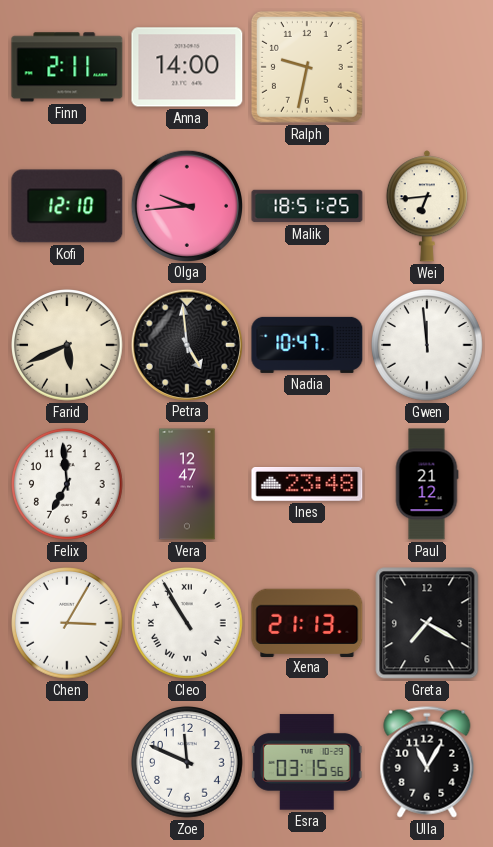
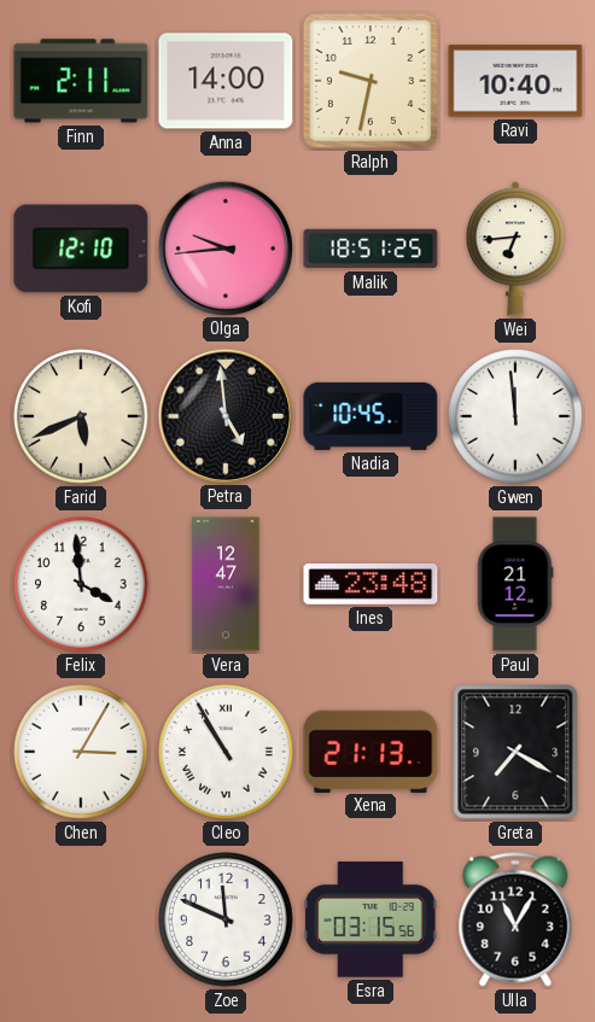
Ravi: none -> 10:40
Nadia: 10:47 -> 10:45
Felix: 6:59 -> 3:59
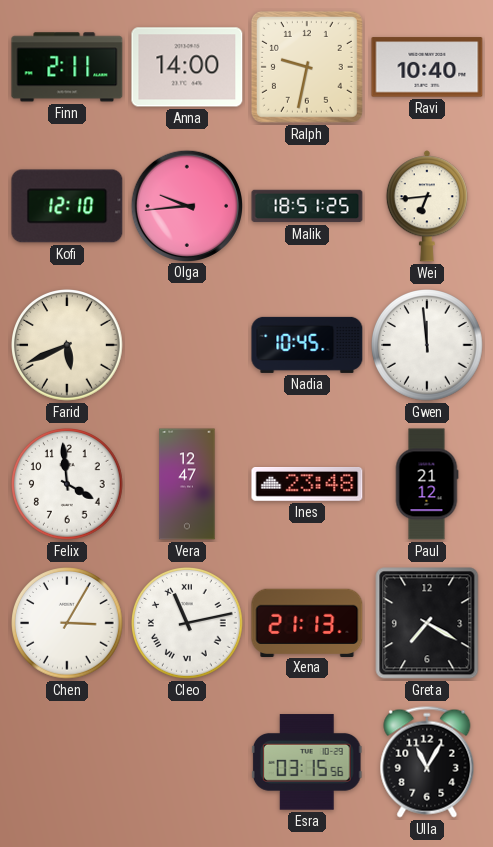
Petra: 4:59 -> none
Cleo: 10:55 -> 11:13
Zoe: 11:49 -> none
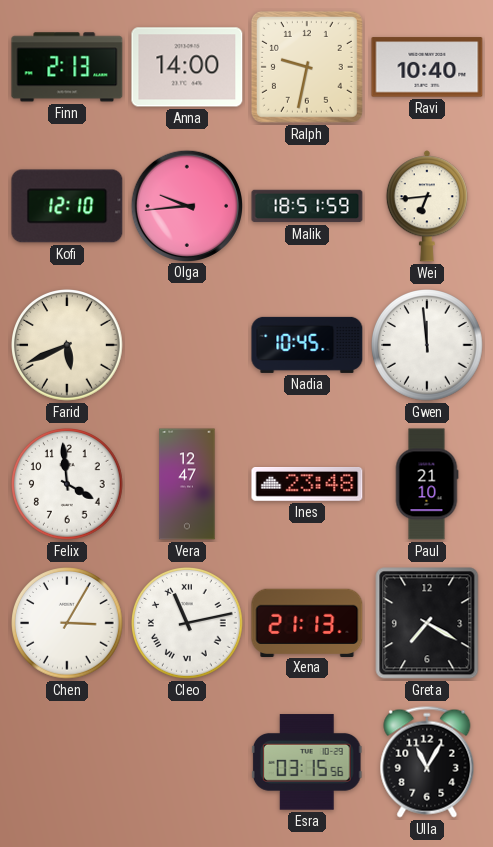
Finn: 2:11 -> 2:13
Malik: 18:51:25 -> 18:51:59
Paul: 21:12 -> 21:10
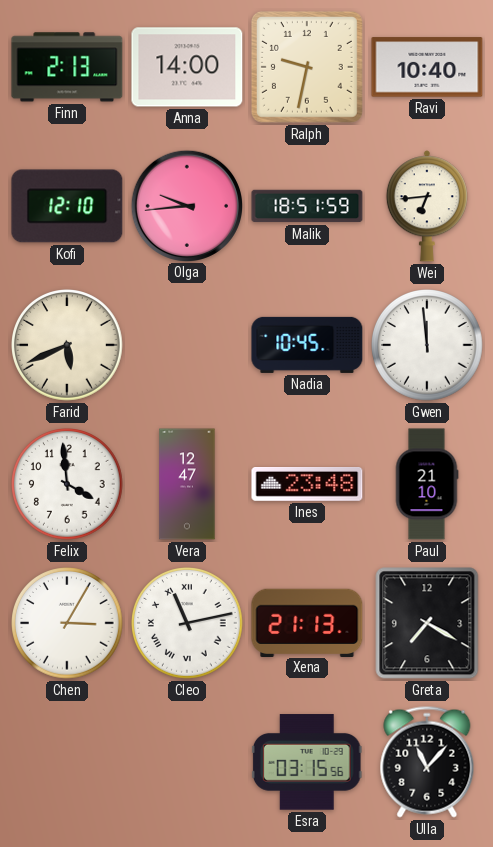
Ulla: 11:05 -> 11:07
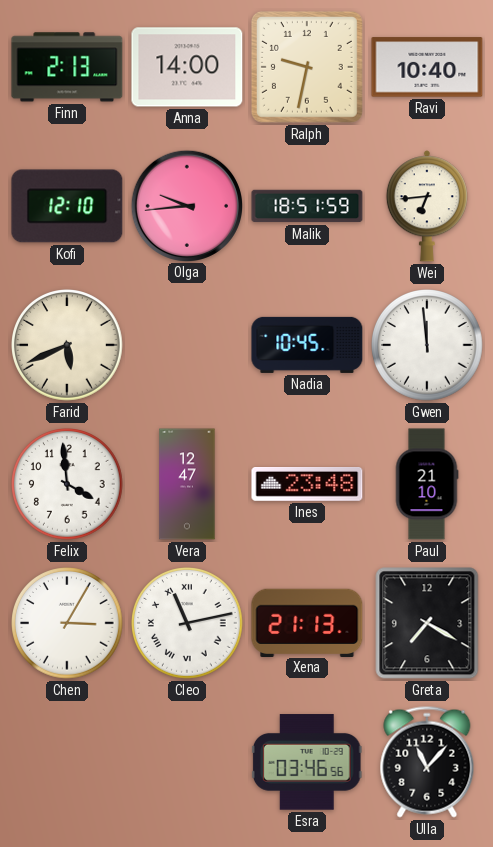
Esra: 03:15 -> 03:46
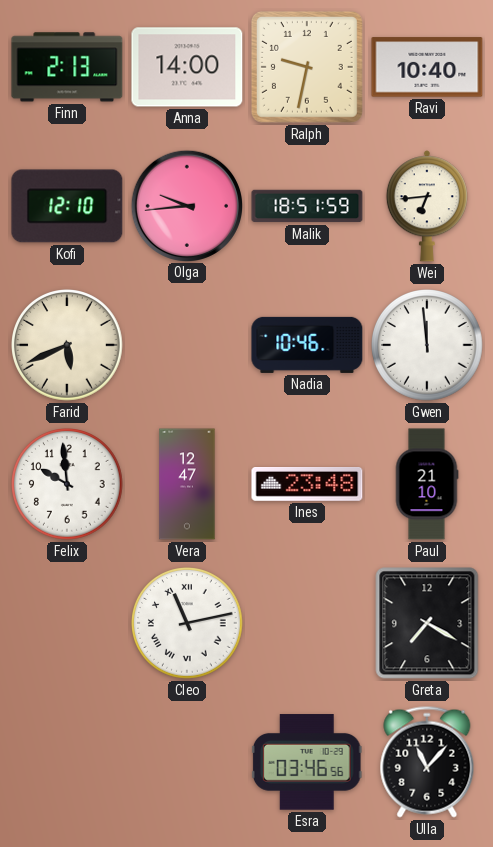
Nadia: 10:45 -> 10:46
Felix: 3:59 -> 9:59
Chen: 3:05 -> none
Xena: 21:13 -> none
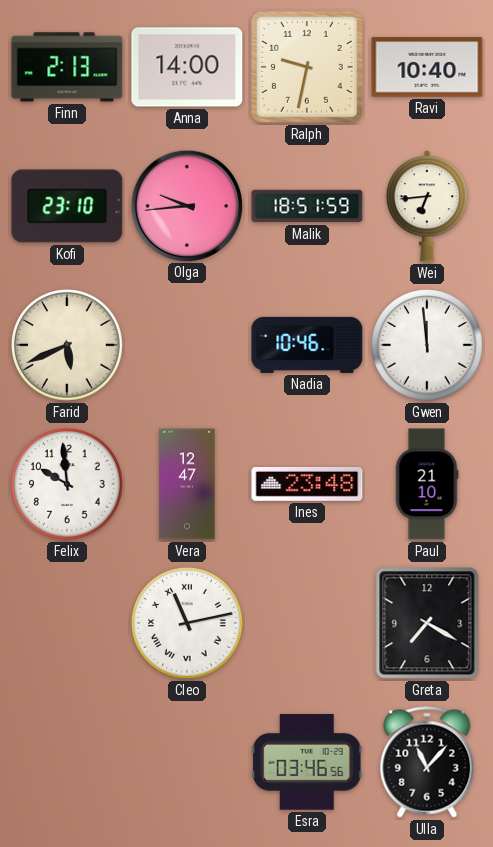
Kofi: 12:10 -> 23:10
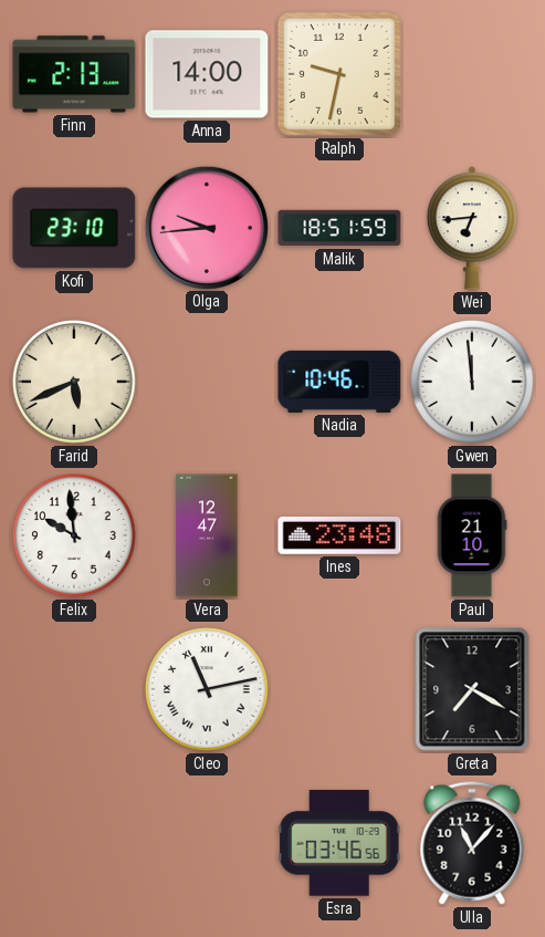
Ravi: 10:40 -> none
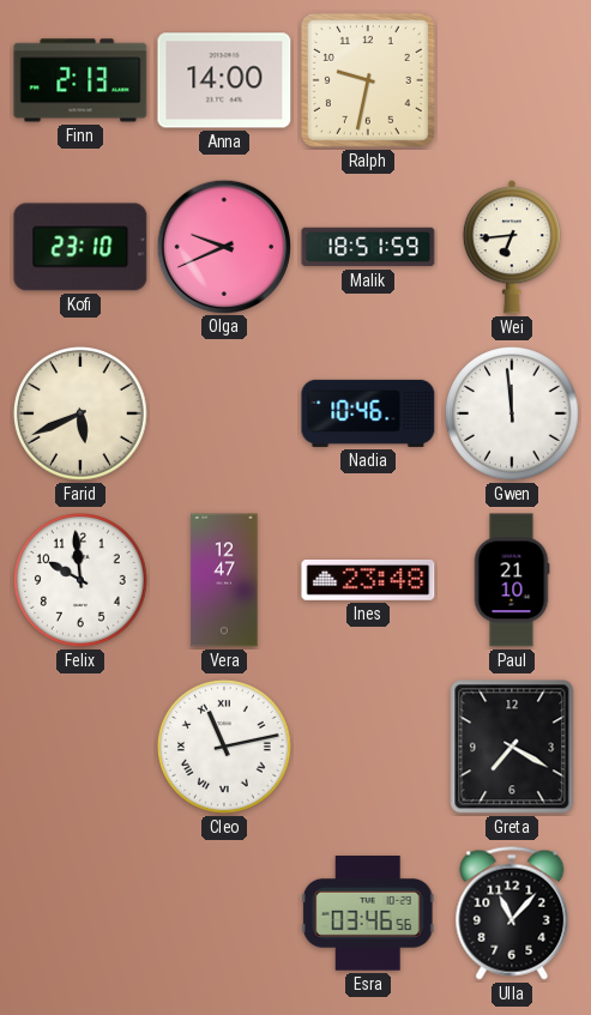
Olga: 9:44 -> 9:41
